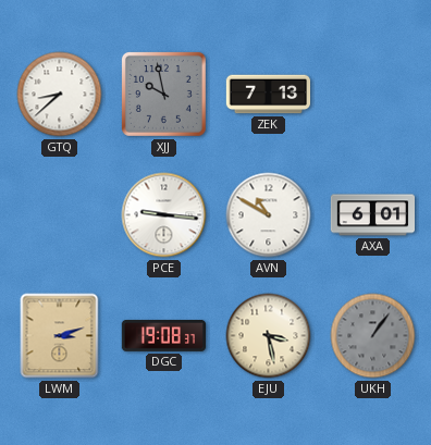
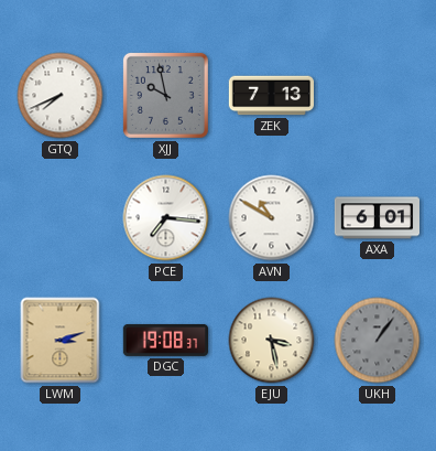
GTQ: 8:38 -> 7:41
PCE: 9:16 -> 7:16
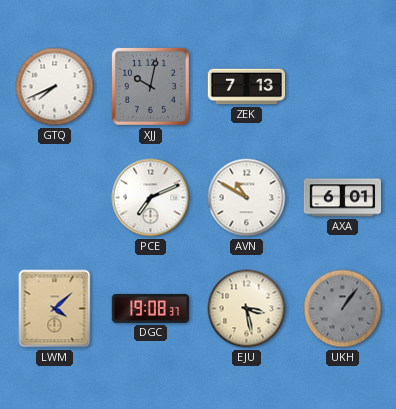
XJJ: 9:58 -> 10:02
PCE: 7:16 -> 7:11
LWM: 3:12 -> 4:08
